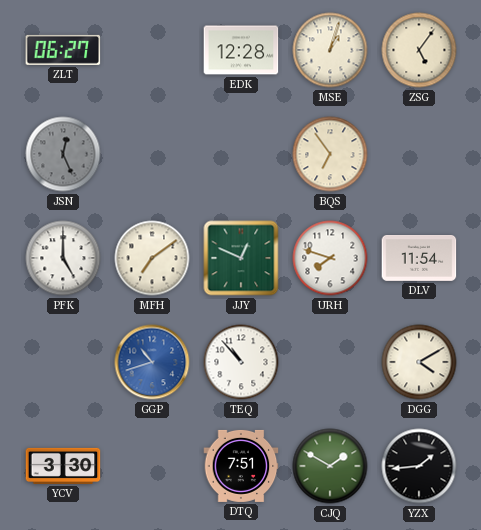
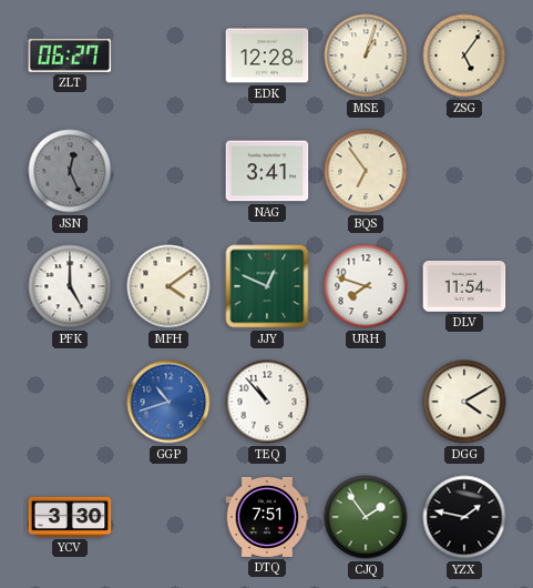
NAG: none -> 3:41
MFH: 7:09 -> 4:09
CJQ: 1:50 -> 1:54
YZX: 1:44 -> 1:47
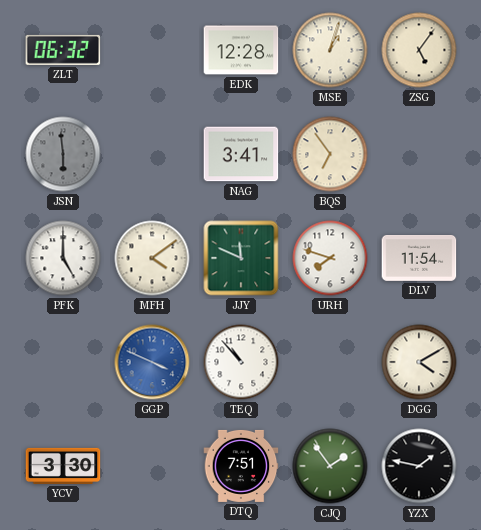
ZLT: 06:27 -> 06:32
JSN: 12:26 -> 5:59
JJY: 12:49 -> 11:49
GGP: 10:42 -> 3:49
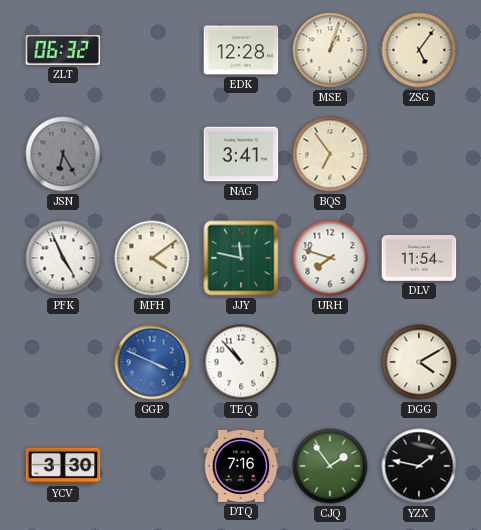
JSN: 5:59 -> 6:25
PFK: 5:00 -> 4:56
JJY: 11:49 -> 11:47
DTQ: 7:51 -> 7:16
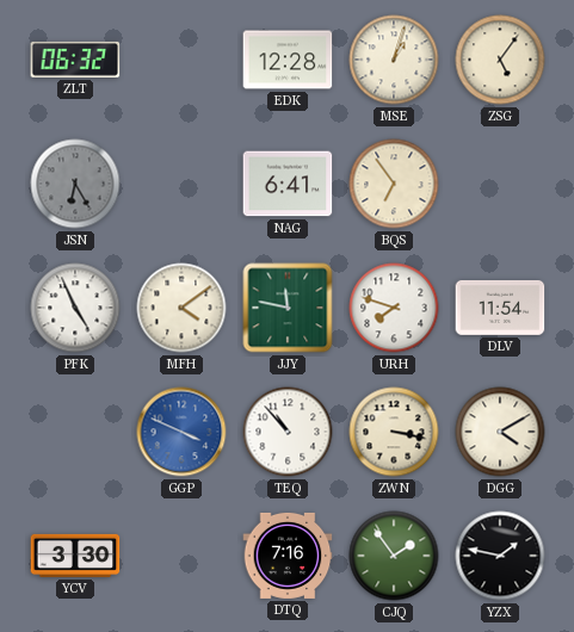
NAG: 3:41 -> 6:41
ZWN: none -> 3:17
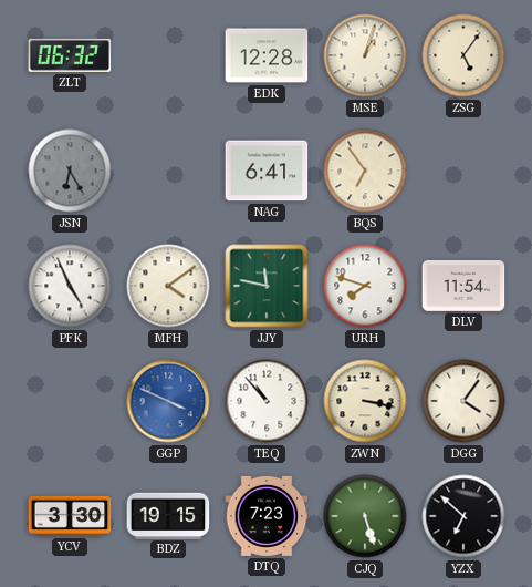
DGG: 4:10 -> 4:06
BDZ: none -> 19:15
DTQ: 7:16 -> 7:23
CJQ: 1:54 -> 5:27
YZX: 1:47 -> 6:52
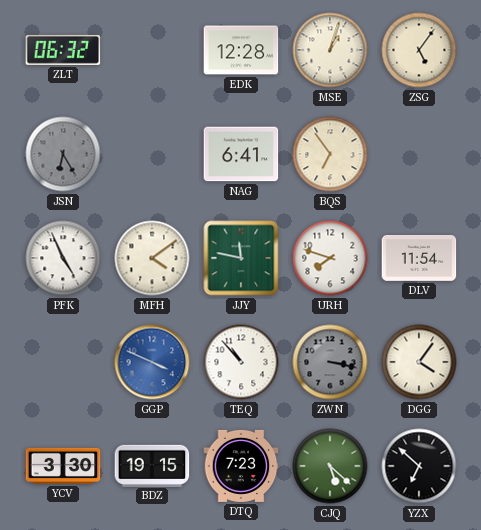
ZWN dial: cream -> grey
CJQ: 5:27 -> 5:22
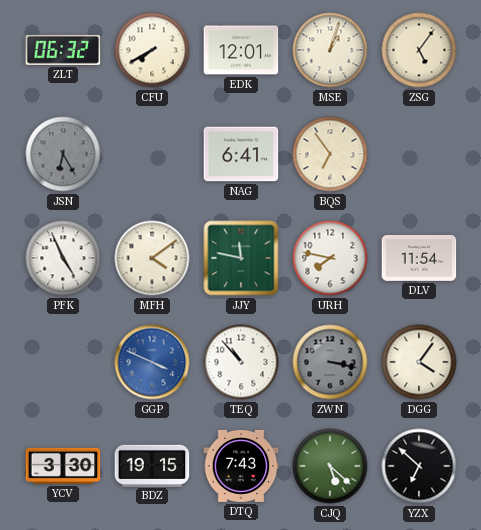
CFU: none -> 7:40
EDK: 12:28 -> 12:01
URH: 7:48 -> 7:47
DTQ: 7:23 -> 7:43
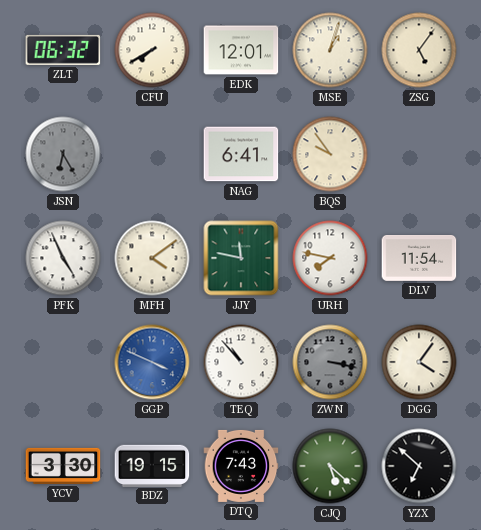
BQS: 6:54 -> 9:54
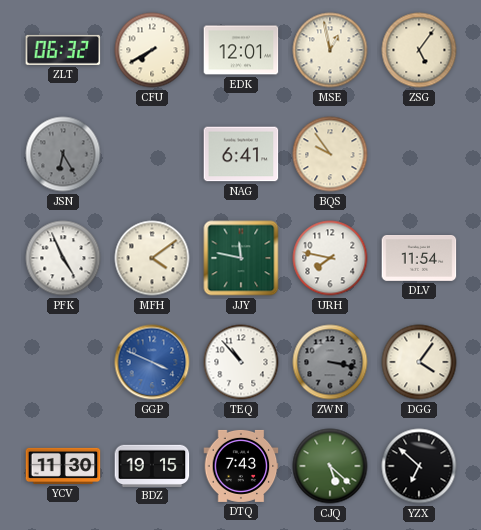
MSE: 1:03 -> 12:58
YCV: 3:30 -> 11:30
